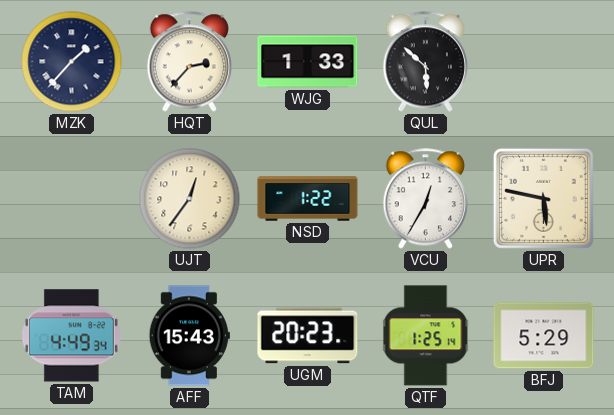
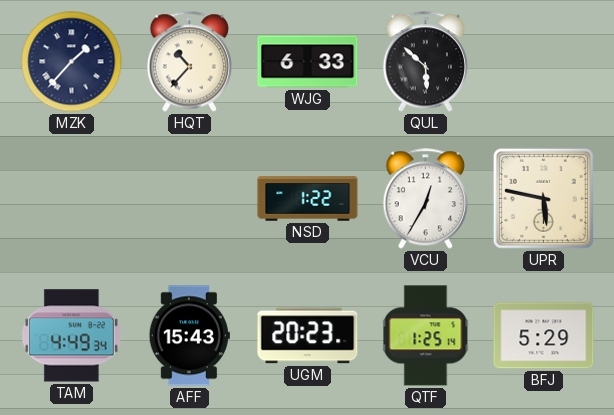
HQT: 2:37 -> 10:37
WJG: 1:33 -> 6:33
UJT: 12:36 -> none
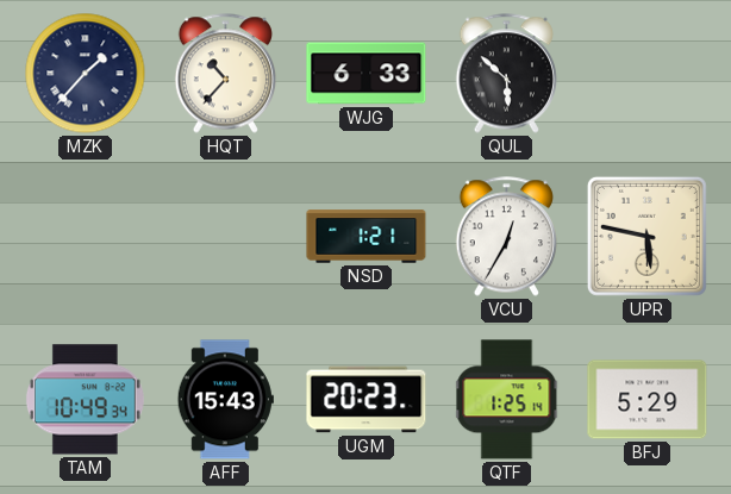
NSD: 1:22 -> 1:21
TAM: 4:49 -> 10:49
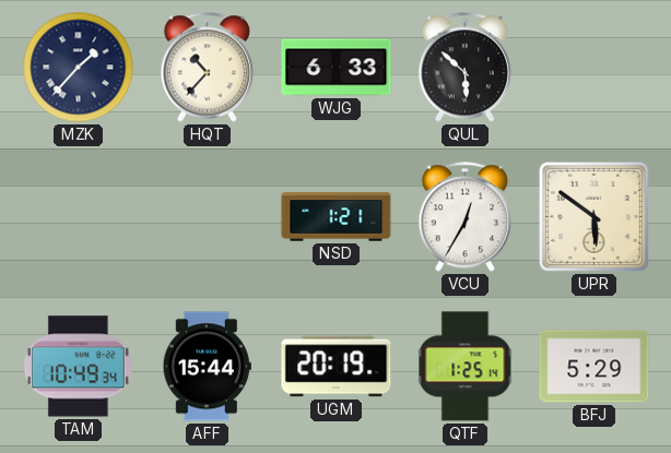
UPR: 5:47 -> 5:51
AFF: 15:43 -> 15:44
UGM: 20:23 -> 20:19
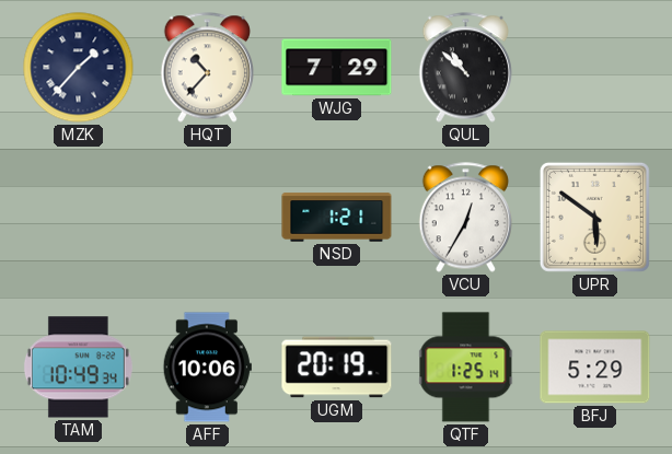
WJG: 6:33 -> 7:29
QUL: 5:52 -> 10:52
AFF: 15:44 -> 10:06
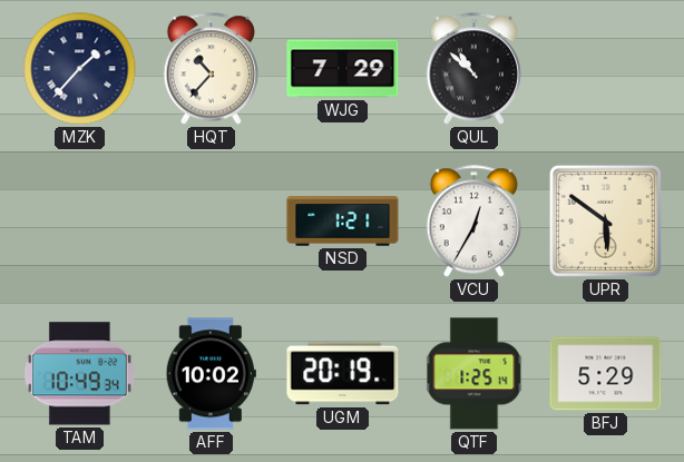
AFF: 10:06 -> 10:02
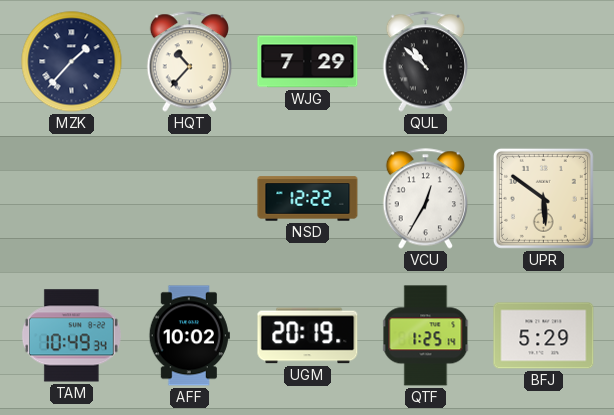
NSD: 1:21 -> 12:22
